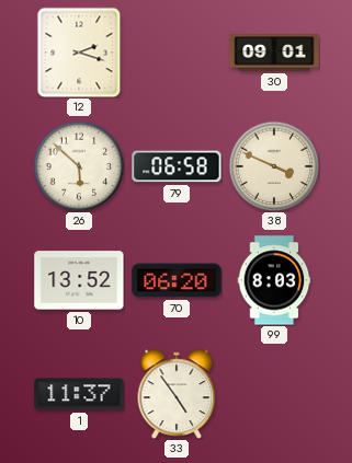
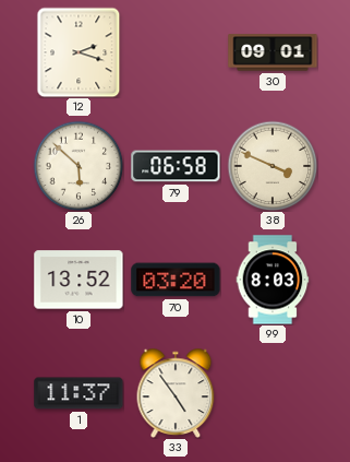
70: 06:20 -> 03:20
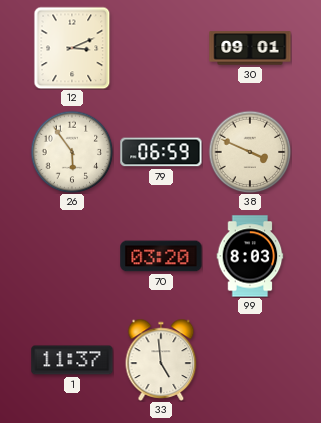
12: 2:18 -> 3:11
26: 5:52 -> 5:54
79: 06:58 -> 06:59
10: 13:52 -> none
33: 4:54 -> 4:59
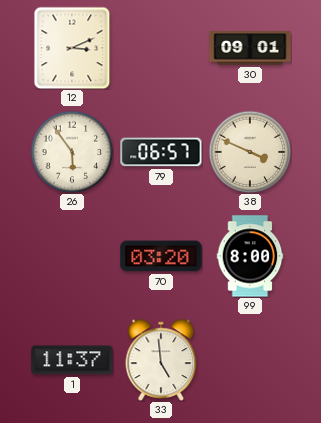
79: 06:59 -> 06:57
99: 8:03 -> 8:00
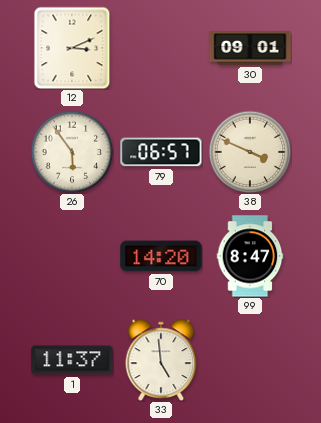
70: 03:20 -> 14:20
99: 8:00 -> 8:47
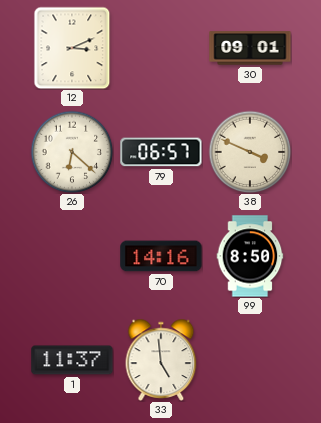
26: 5:54 -> 6:22
70: 14:20 -> 14:16
99: 8:47 -> 8:50
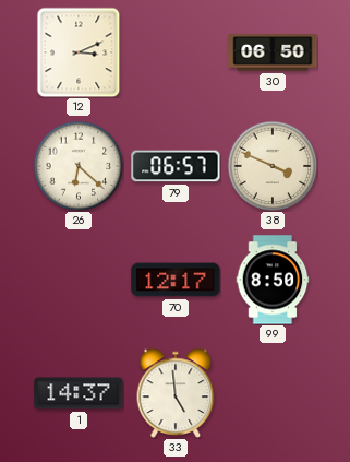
30: 09:01 -> 06:50
70: 14:16 -> 12:17
1: 11:37 -> 14:37
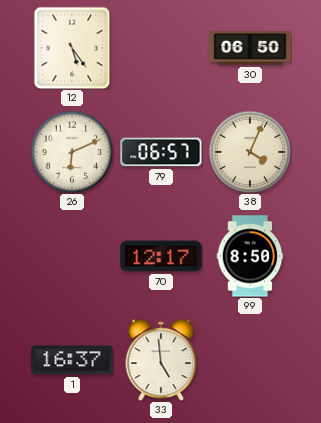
12: 3:11 -> 5:24
26: 6:22 -> 6:11
38: 3:49 -> 4:04
1: 14:37 -> 16:37
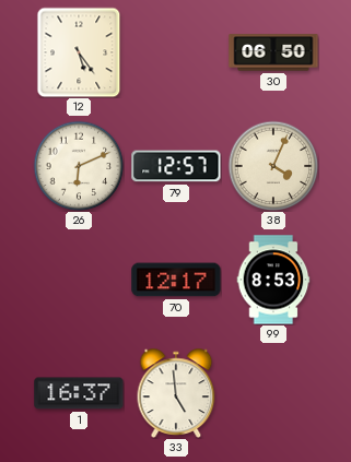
79: 06:57 -> 12:57
99: 8:50 -> 8:53
